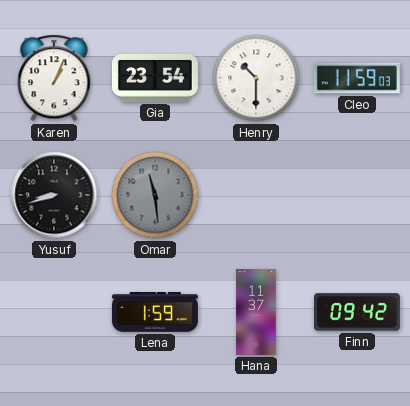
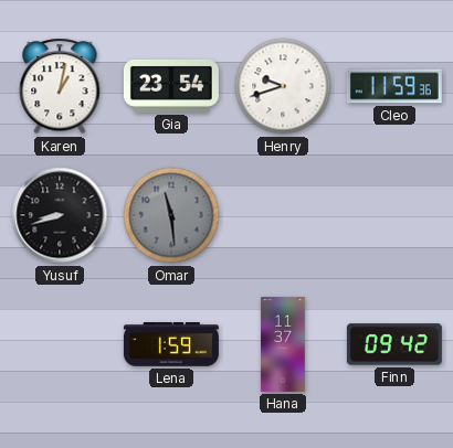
Karen: 1:04 -> 1:02
Henry: 10:30 -> 9:42
Cleo: 11:59:03 -> 11:59:36
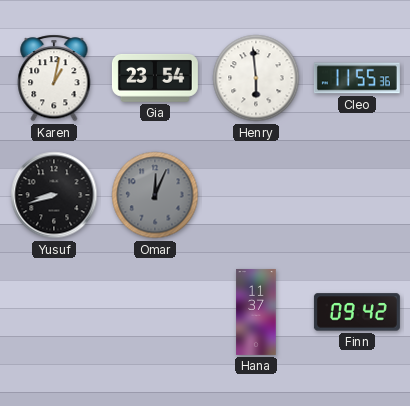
Henry: 9:42 -> 5:59
Cleo: 11:59 -> 11:55
Omar: 11:29 -> 12:04
Lena: 1:59 -> none
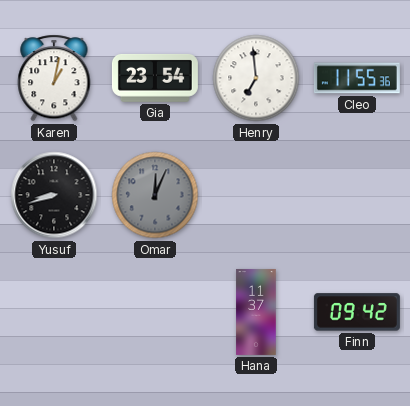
Henry: 5:59 -> 6:59
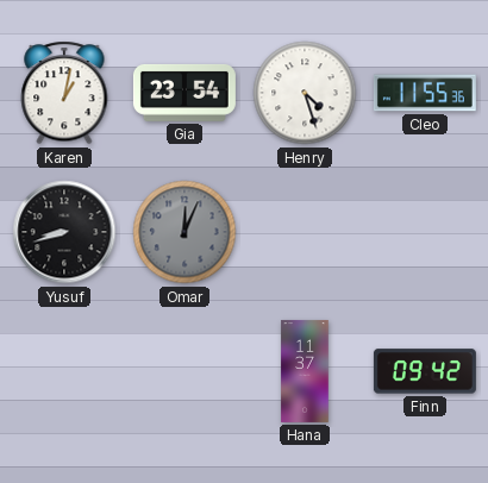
Henry: 6:59 -> 4:27
